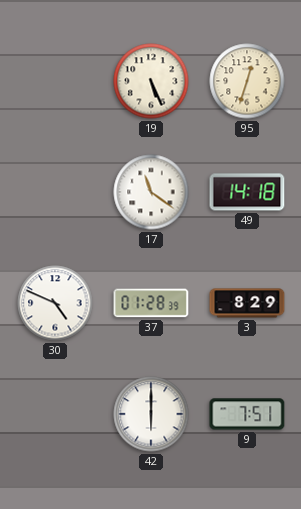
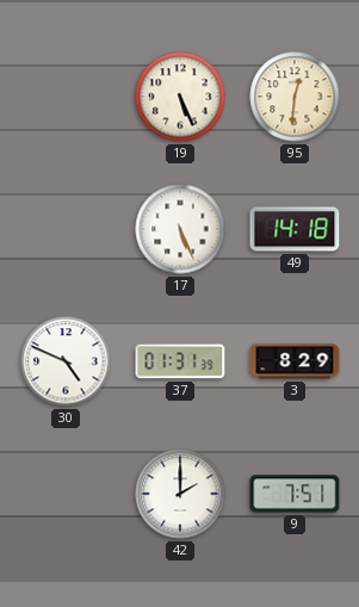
95: 12:33 -> 12:31
17: 11:21 -> 5:26
37: 01:28 -> 01:31
42: 6:00 -> 2:00
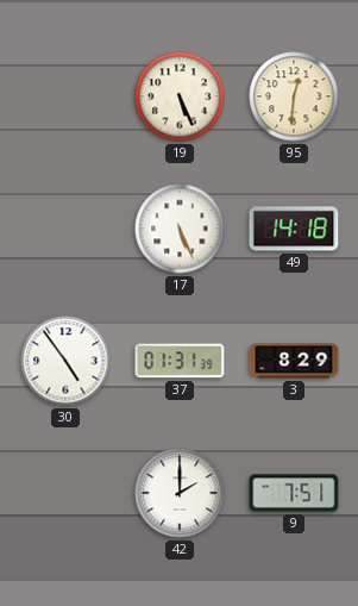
30: 4:49 -> 4:54
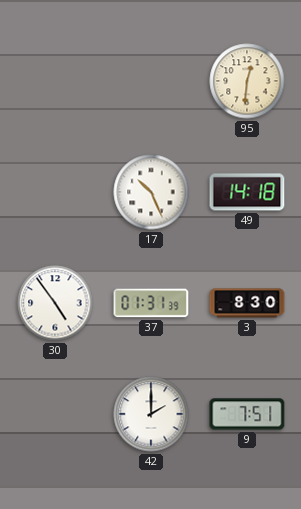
19: 5:26 -> none
17: 5:26 -> 10:26
3: 8:29 -> 8:30
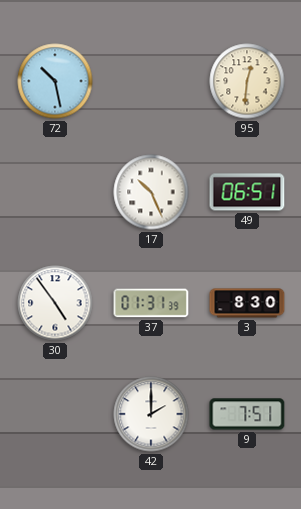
72: none -> 10:28
49: 14:18 -> 06:51
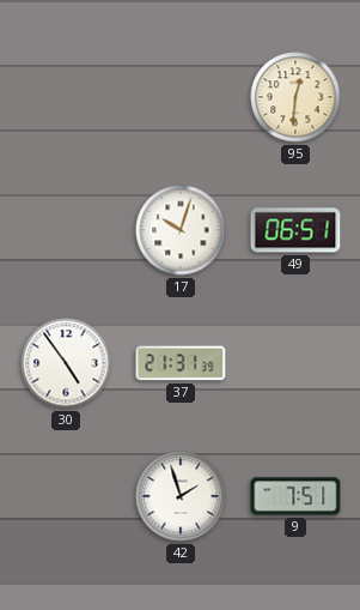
72: 10:28 -> none
17: 10:26 -> 10:03
37: 01:31 -> 21:31
3: 8:30 -> none
42: 2:00 -> 1:57
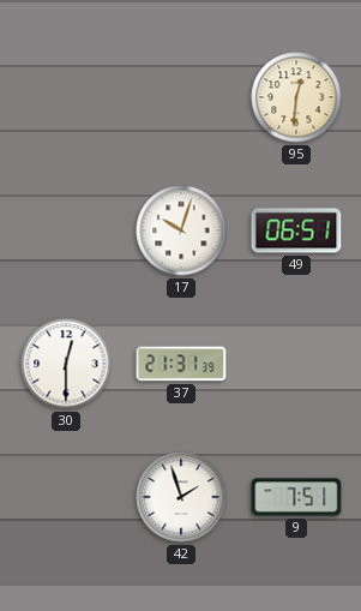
30: 4:54 -> 12:30
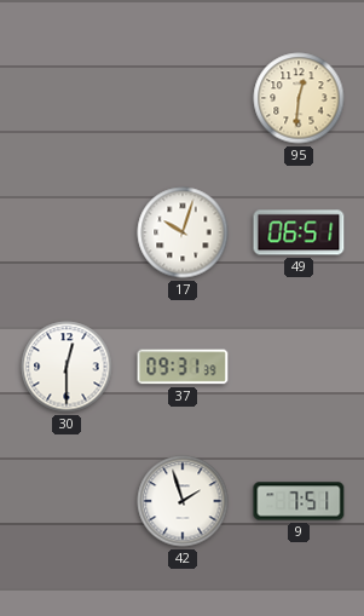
37: 21:31 -> 09:31
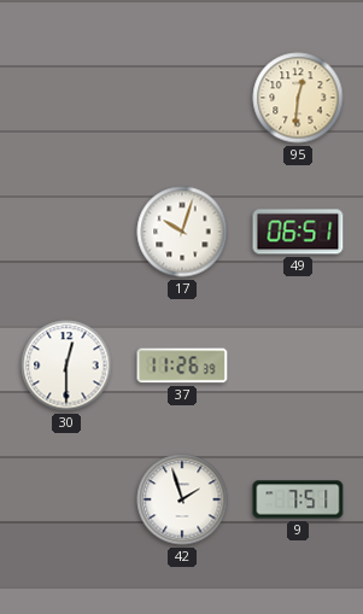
37: 09:31 -> 11:26
